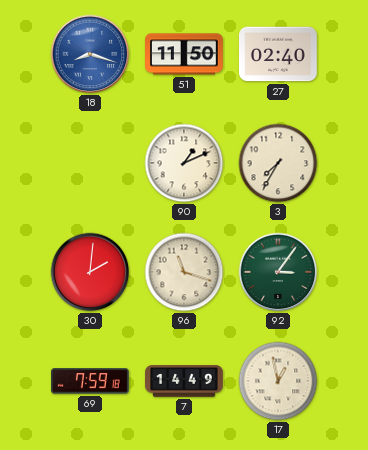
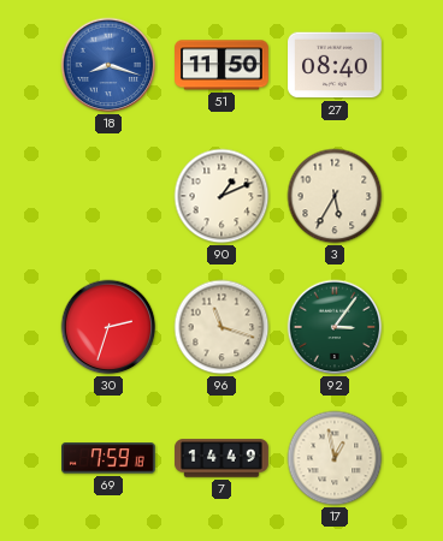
27: 02:40 -> 08:40
3: 7:35 -> 5:35
30: 2:01 -> 2:33
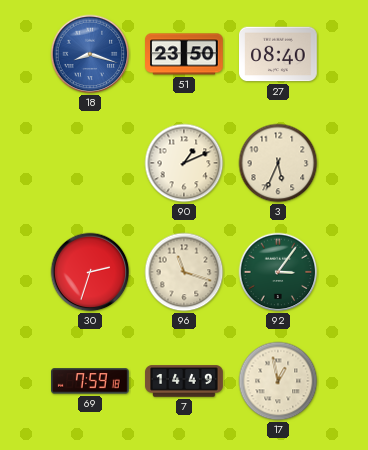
51: 11:50 -> 23:50
3: 5:35 -> 5:34
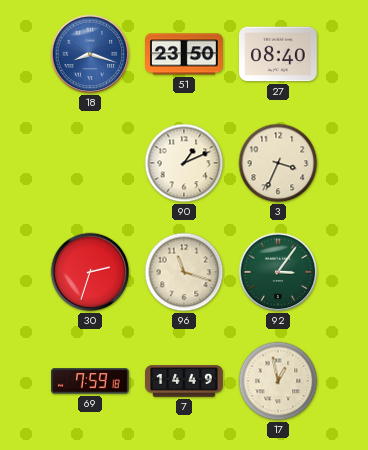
3: 5:34 -> 3:34
